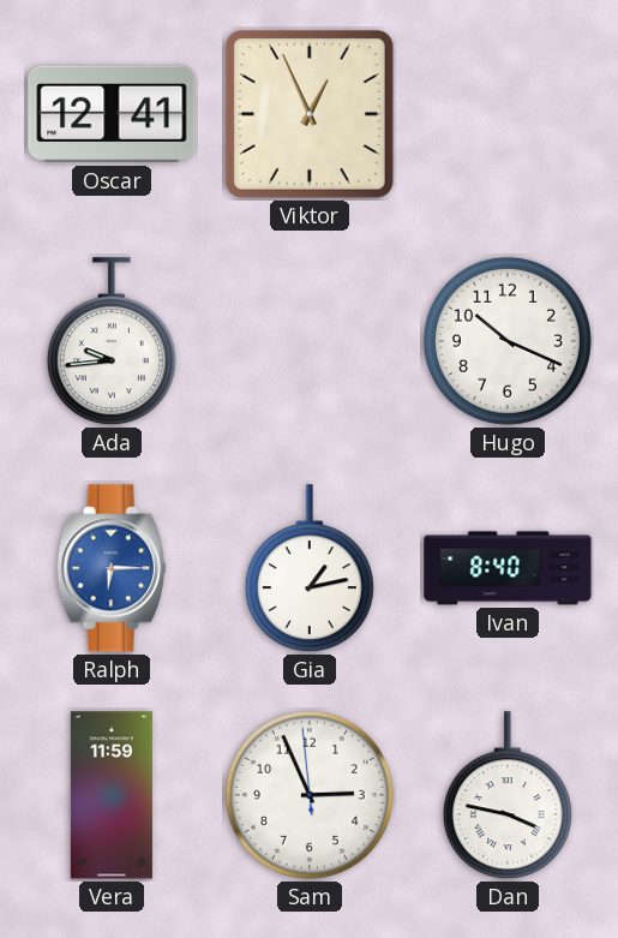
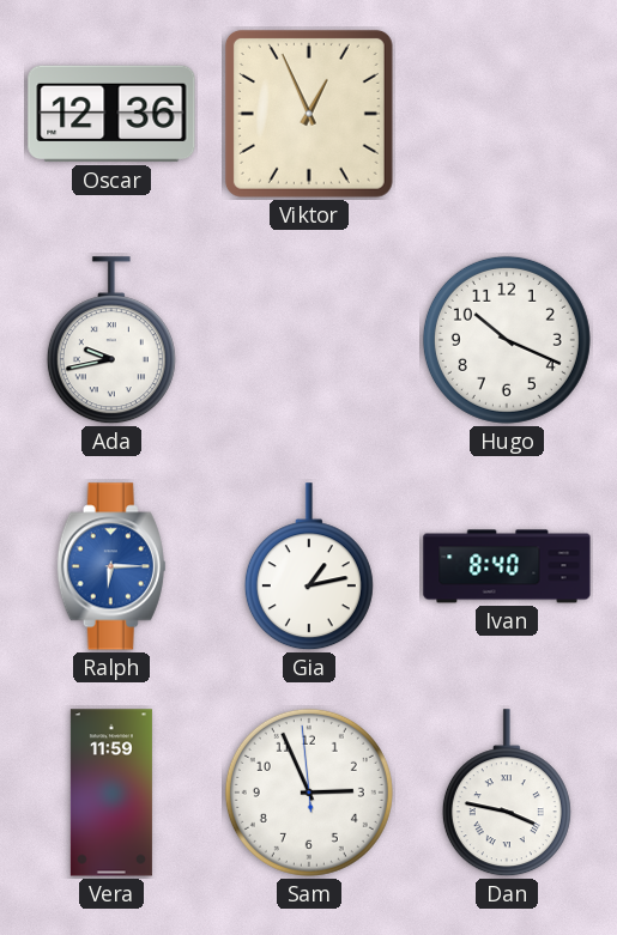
Oscar: 12:41 -> 12:36
Ada: 9:44 -> 9:43
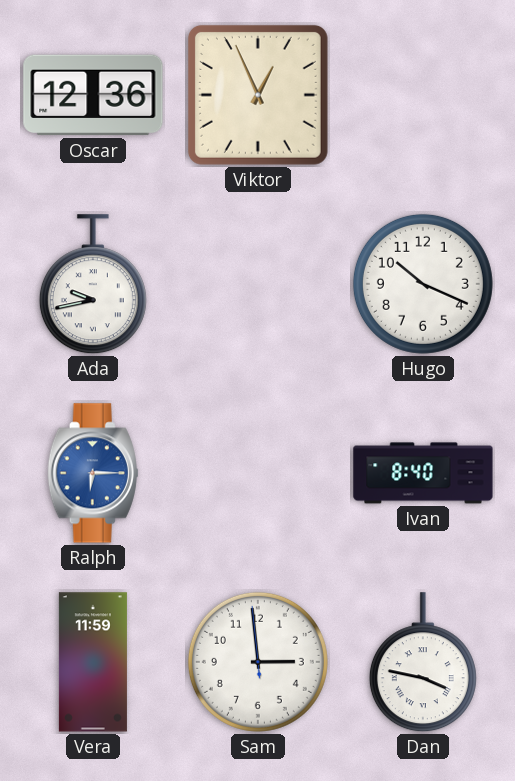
Gia: 1:13 -> none
Sam: 2:55 -> 2:58
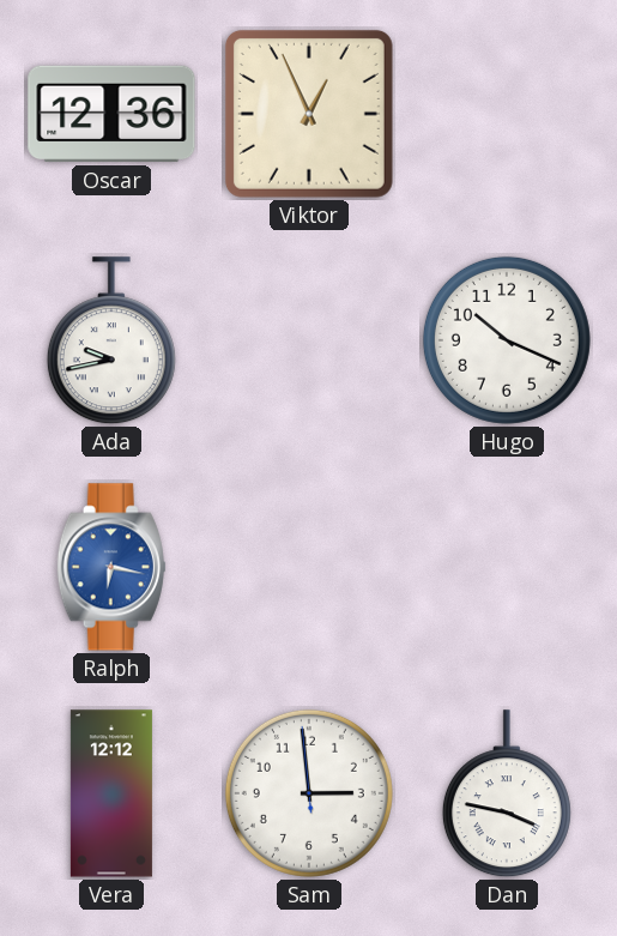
Ralph: 6:15 -> 6:17
Ivan: 8:40 -> none
Vera: 11:59 -> 12:12
